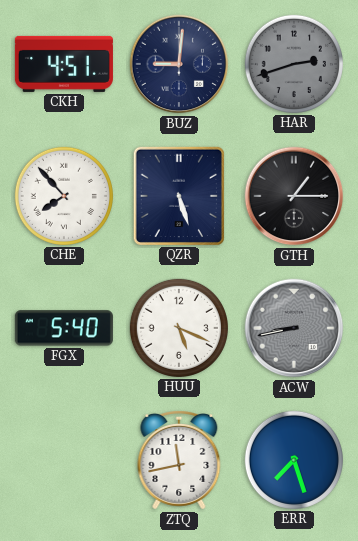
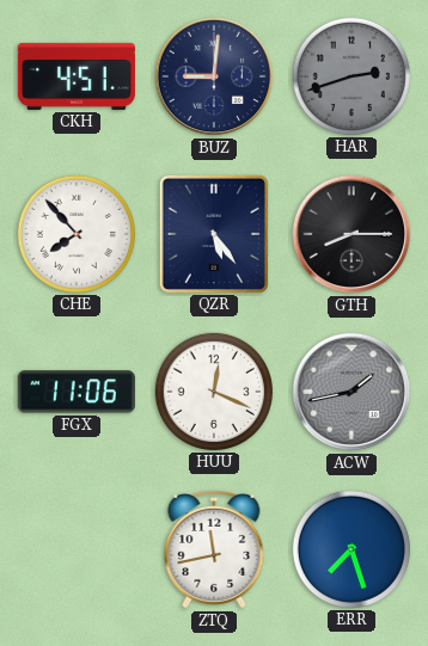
QZR: 5:27 -> 5:24
GTH: 1:15 -> 8:15
FGX: 5:40 -> 11:06
HUU: 5:19 -> 12:19
ACW: 8:43 -> 1:43
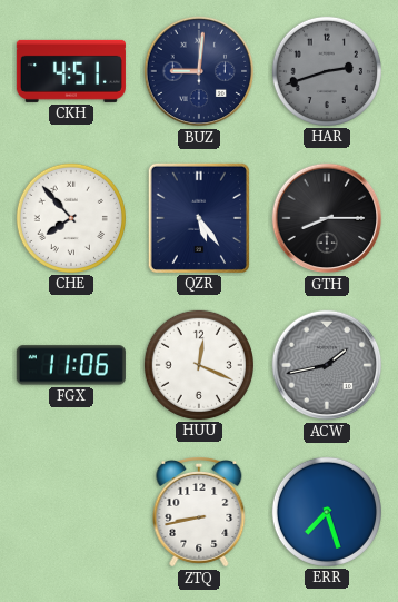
ZTQ: 11:43 -> 8:43
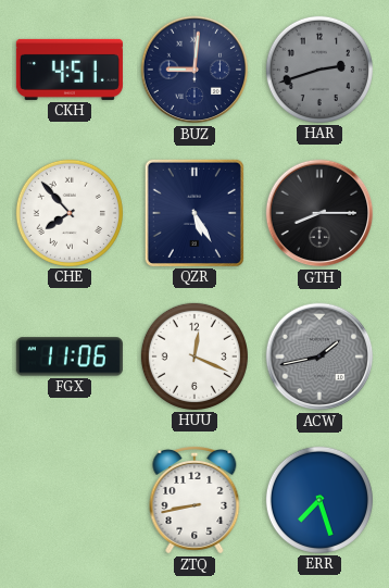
QZR: 5:24 -> 5:25
